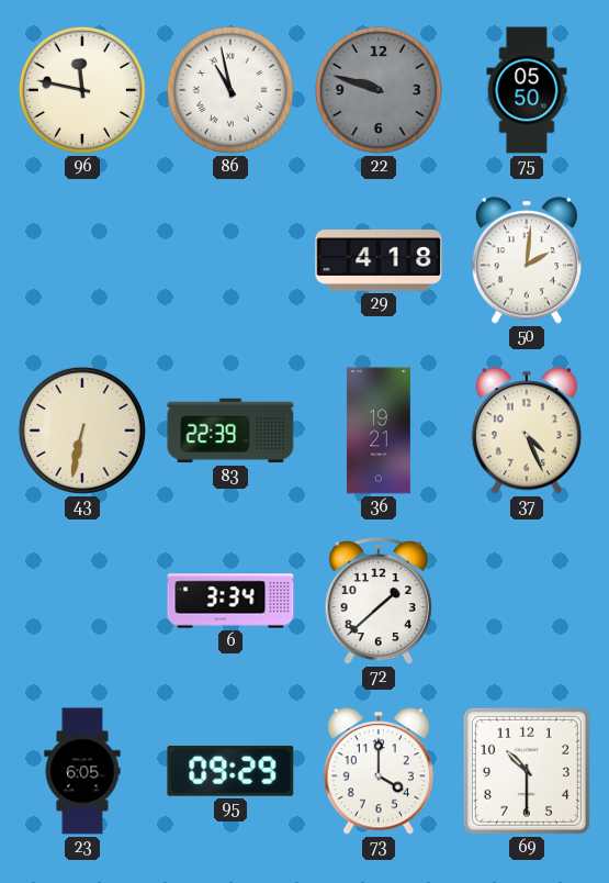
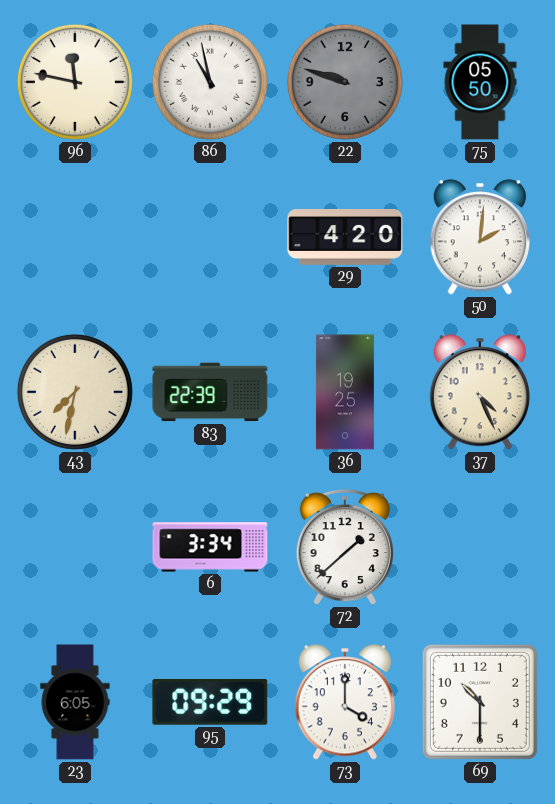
29: 4:18 -> 4:20
43: 6:32 -> 7:32
36: 19:21 -> 19:25
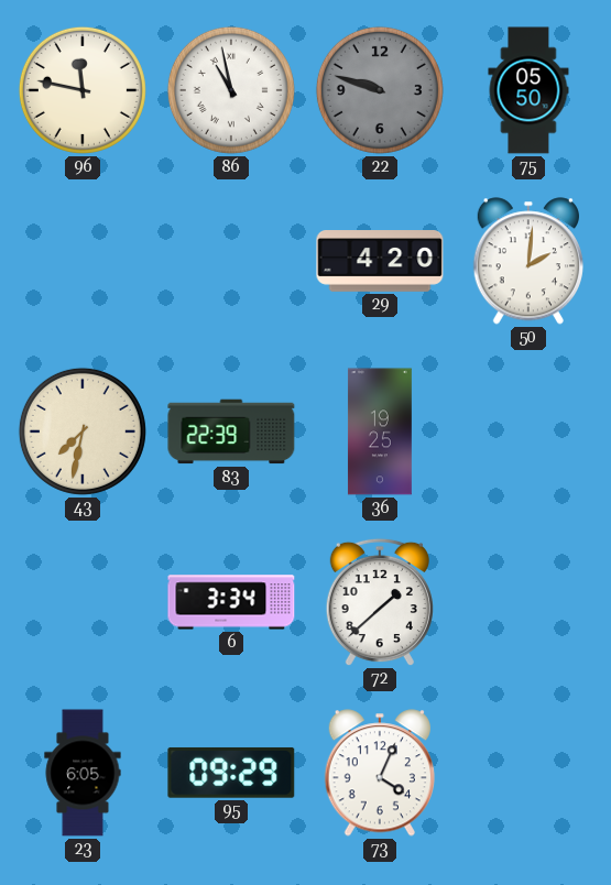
37: 4:26 -> none
73: 4:00 -> 4:04
69: 10:30 -> none
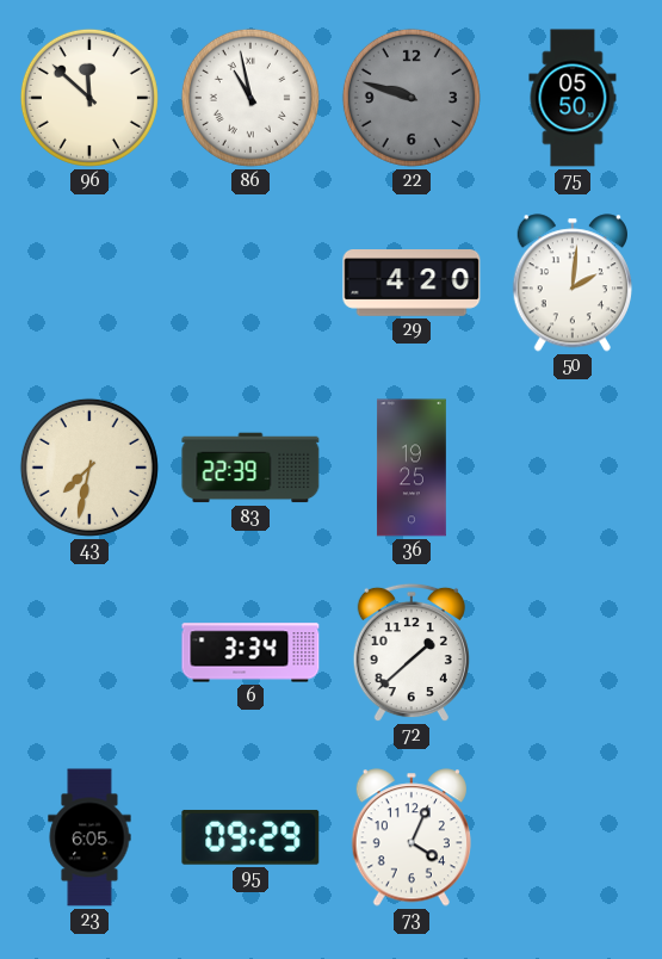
96: 11:47 -> 11:52
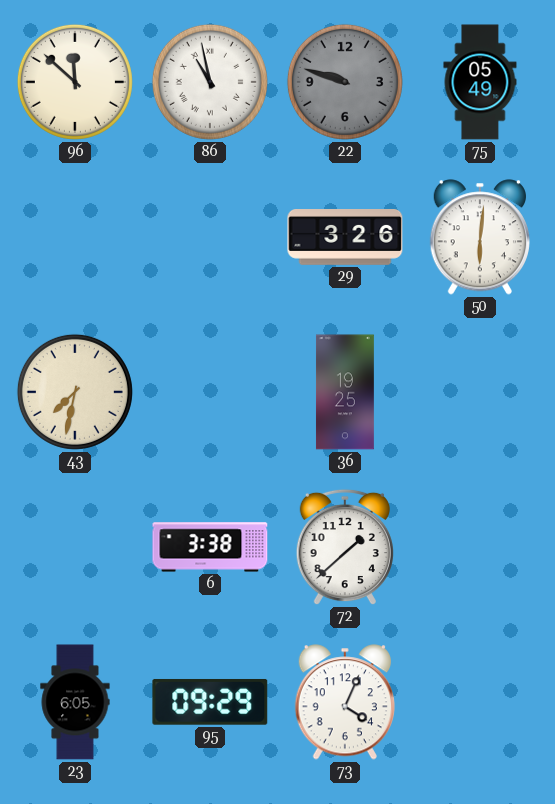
75: 05:50 -> 05:49
29: 4:20 -> 3:26
50: 2:01 -> 6:01
83: 22:39 -> none
6: 3:34 -> 3:38
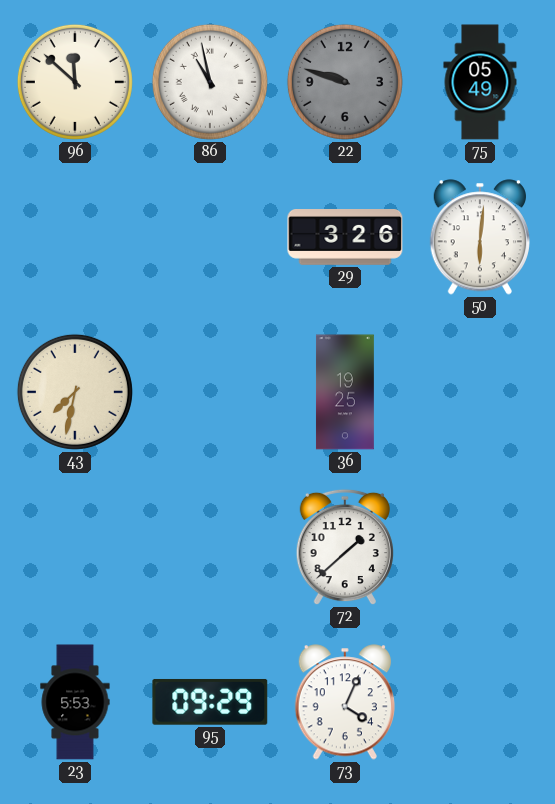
6: 3:38 -> none
23: 6:05 -> 5:53
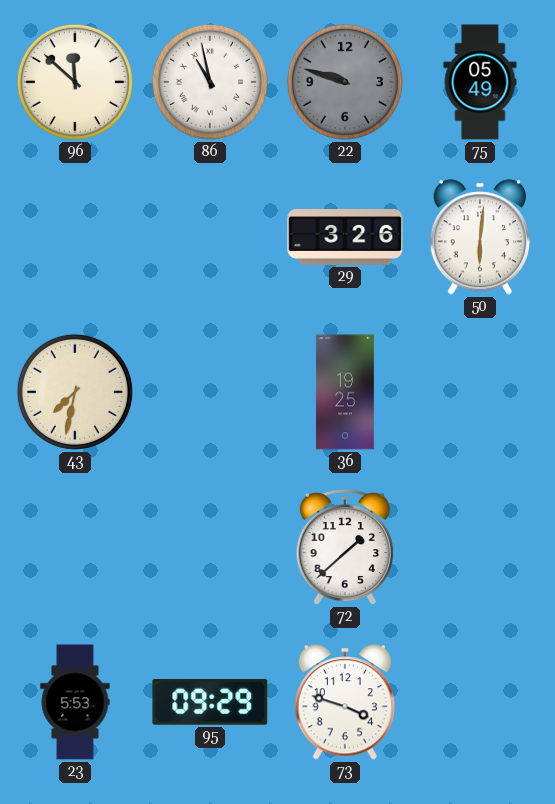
73: 4:04 -> 3:48
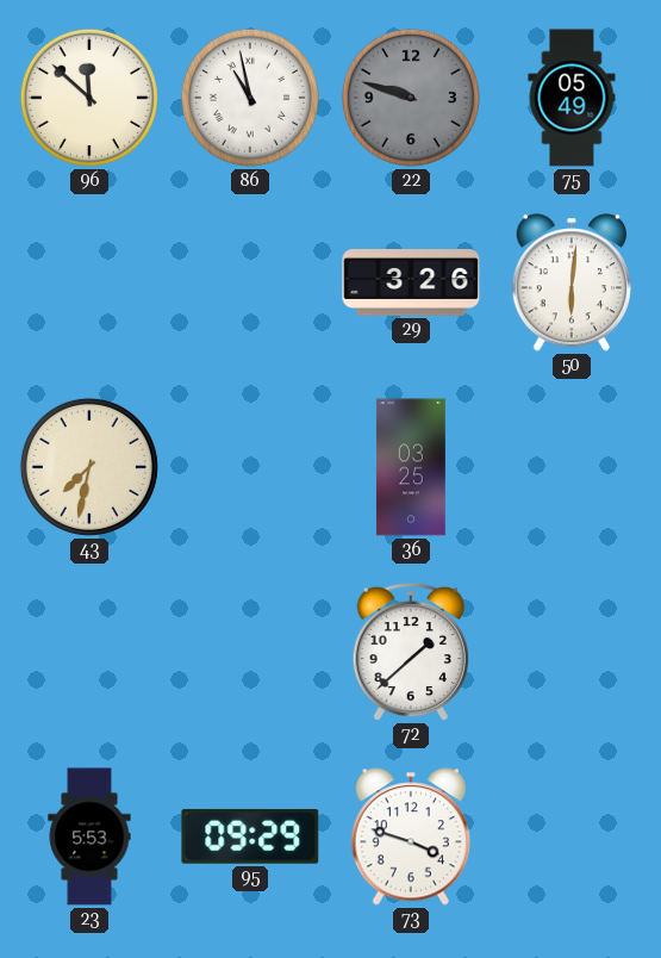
36: 19:25 -> 03:25
